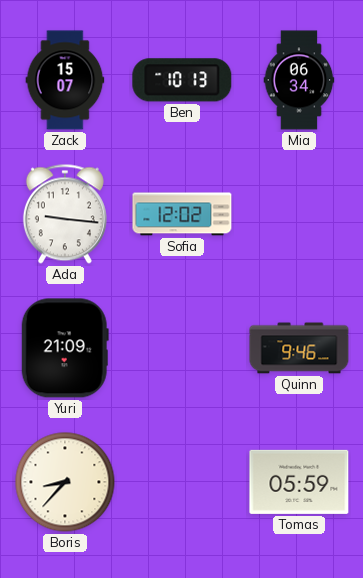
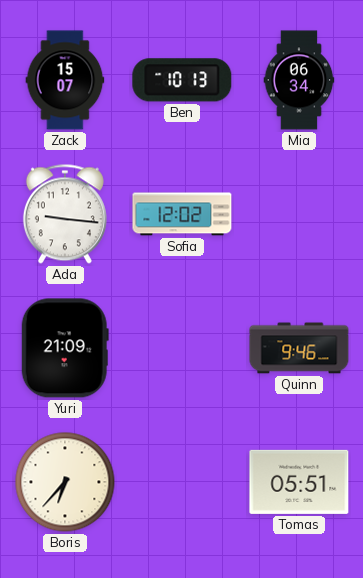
Boris: 8:37 -> 6:37
Tomas: 05:59 -> 05:51
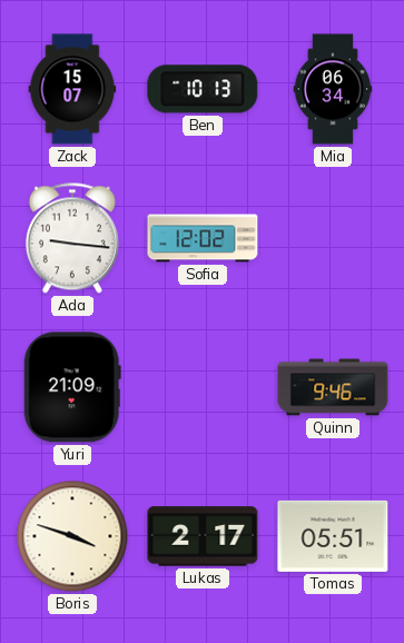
Boris: 6:37 -> 3:48
Lukas: none -> 2:17
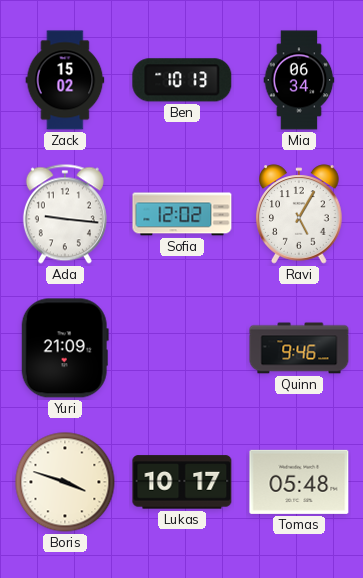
Zack: 15:07 -> 15:02
Ravi: none -> 5:05
Lukas: 2:17 -> 10:17
Tomas: 05:51 -> 05:48
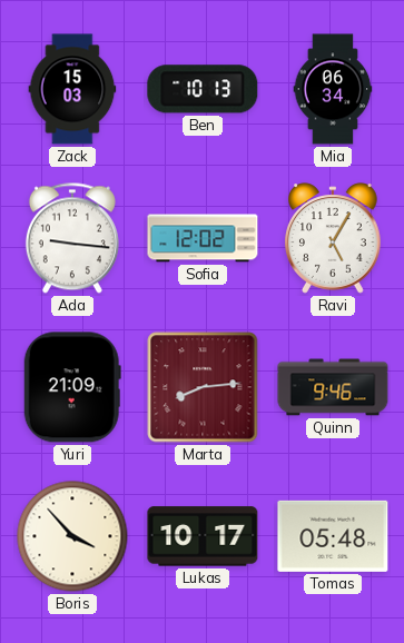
Zack: 15:02 -> 15:03
Marta: none -> 8:14
Boris: 3:48 -> 3:53
